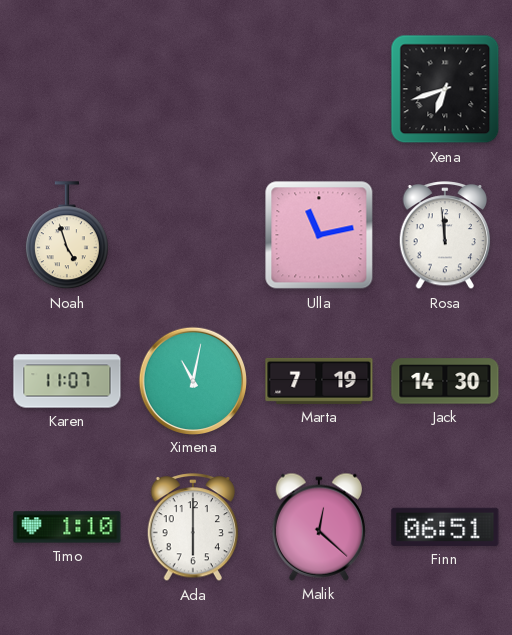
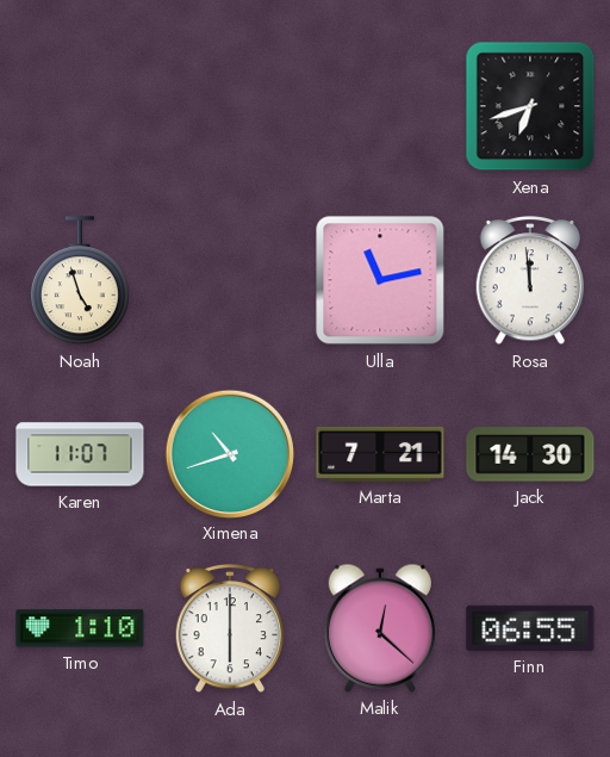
Ximena: 11:02 -> 10:42
Marta: 7:19 -> 7:21
Finn: 06:51 -> 06:55
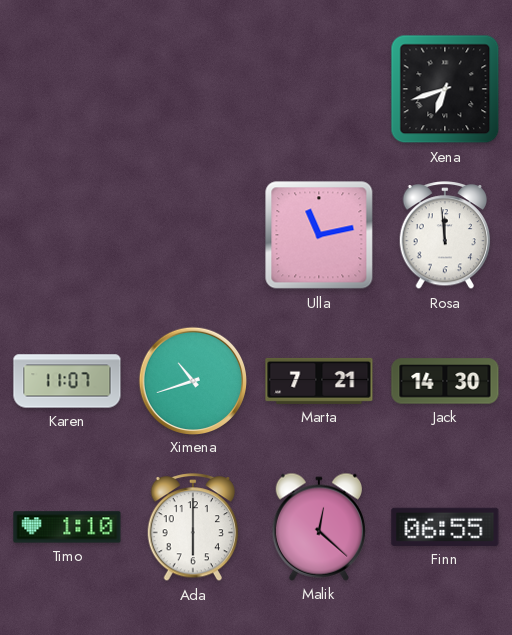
Noah: 4:57 -> none
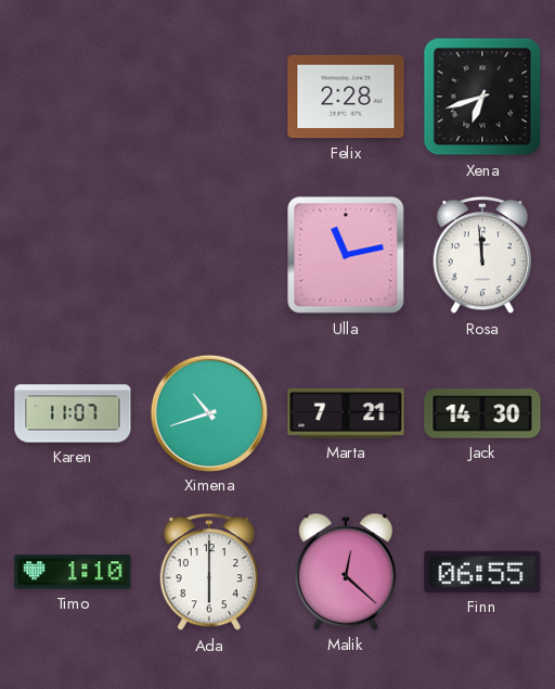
Felix: none -> 2:28
